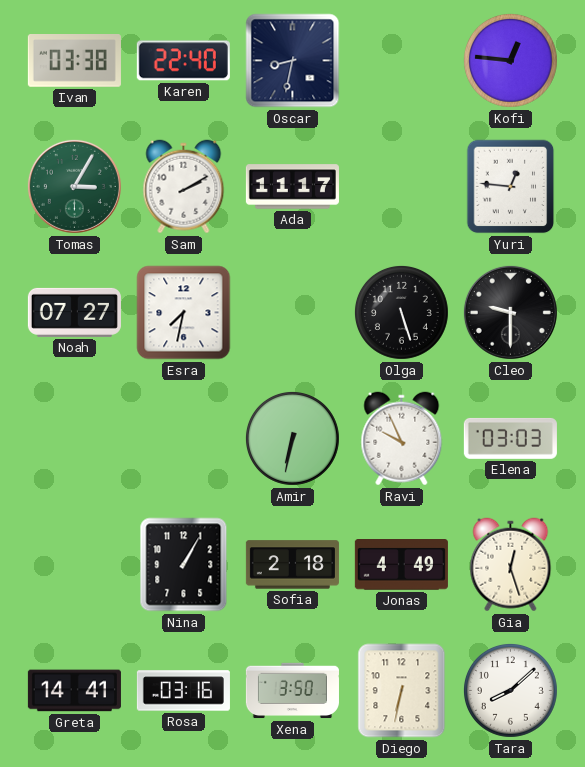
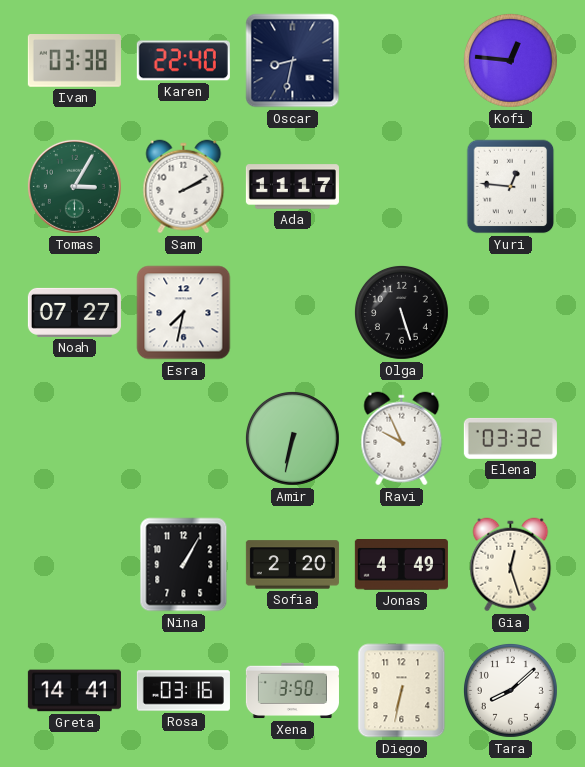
Cleo: 9:30 -> none
Elena: 03:03 -> 03:32
Sofia: 2:18 -> 2:20
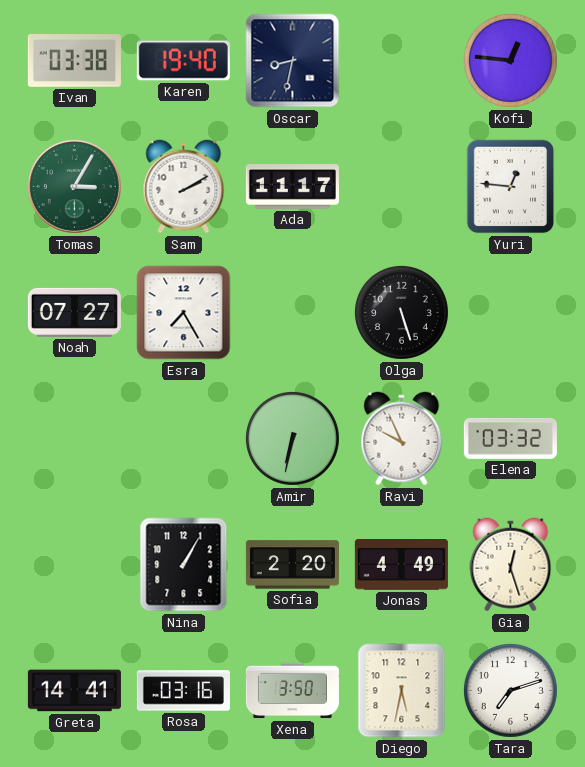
Karen: 22:40 -> 19:40
Esra: 7:32 -> 7:25
Diego: 6:32 -> 5:32
Tara: 8:08 -> 7:12
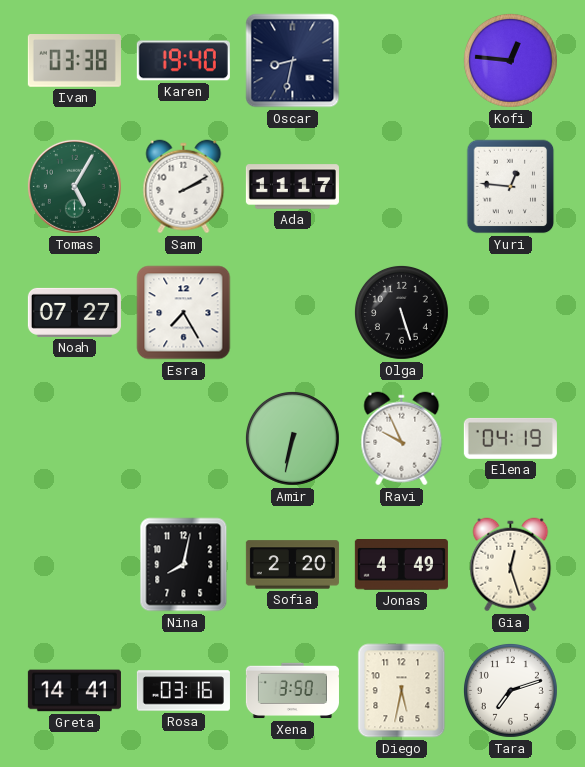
Tomas: 3:05 -> 5:05
Elena: 03:32 -> 04:19
Nina: 1:05 -> 8:02
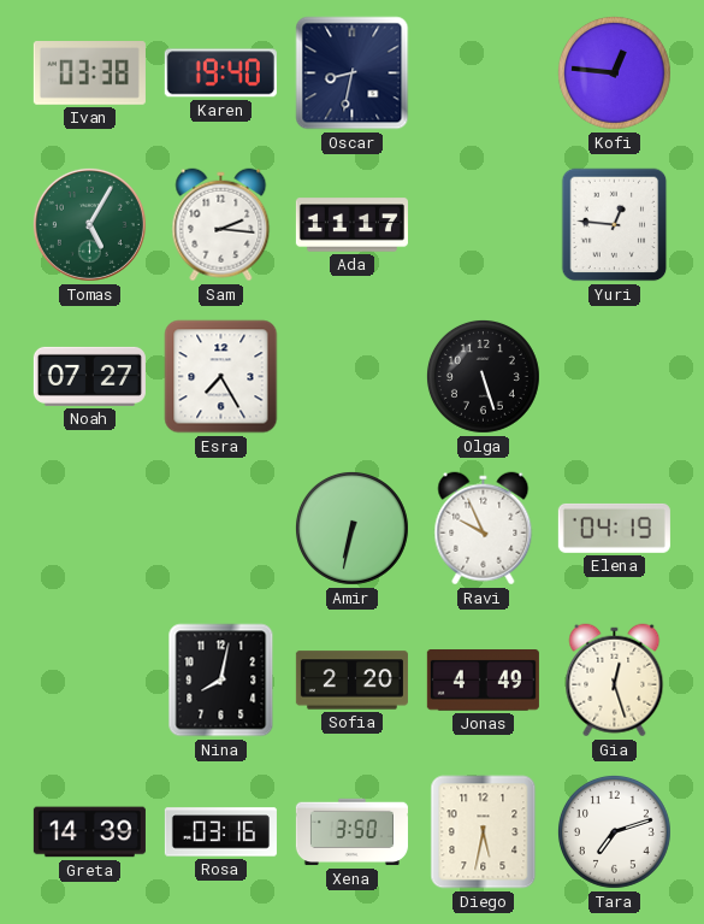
Sam: 2:10 -> 2:16
Greta: 14:41 -> 14:39
